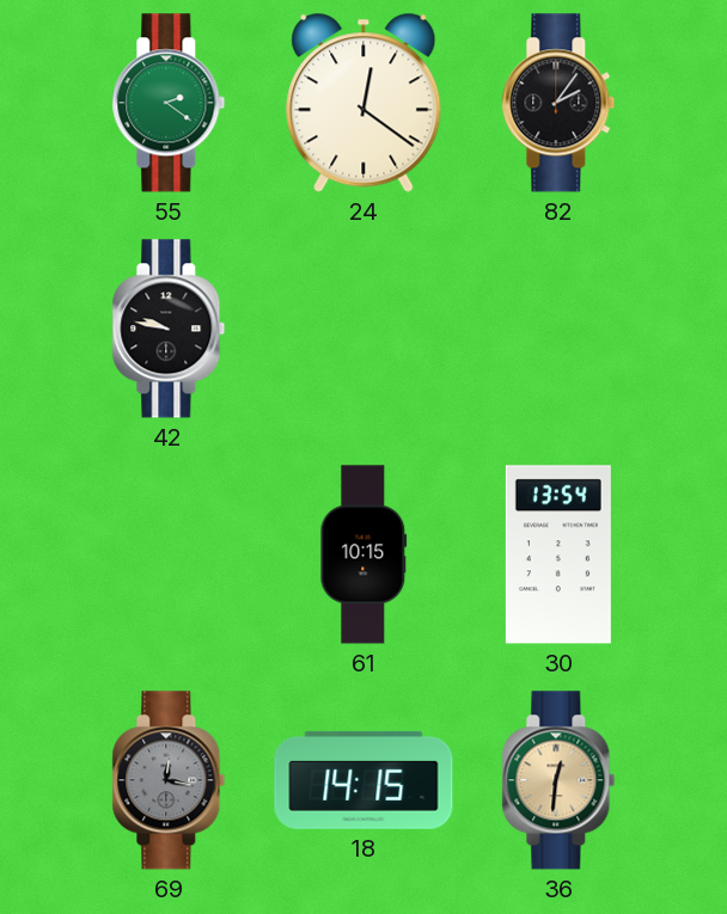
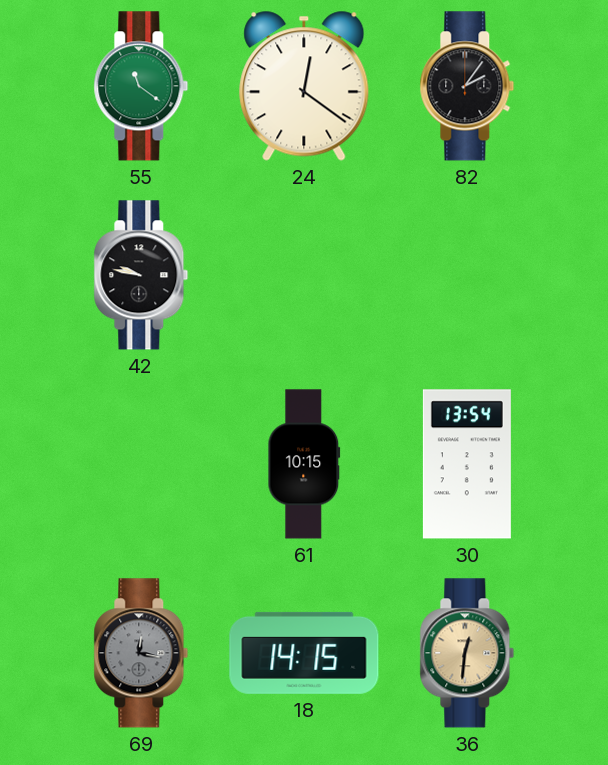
55: 2:21 -> 11:21
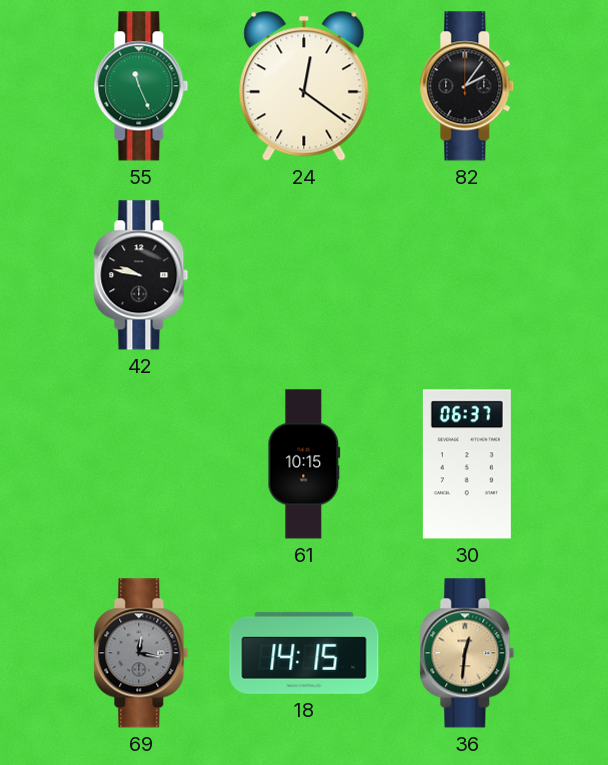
55: 11:21 -> 11:26
30: 13:54 -> 06:37
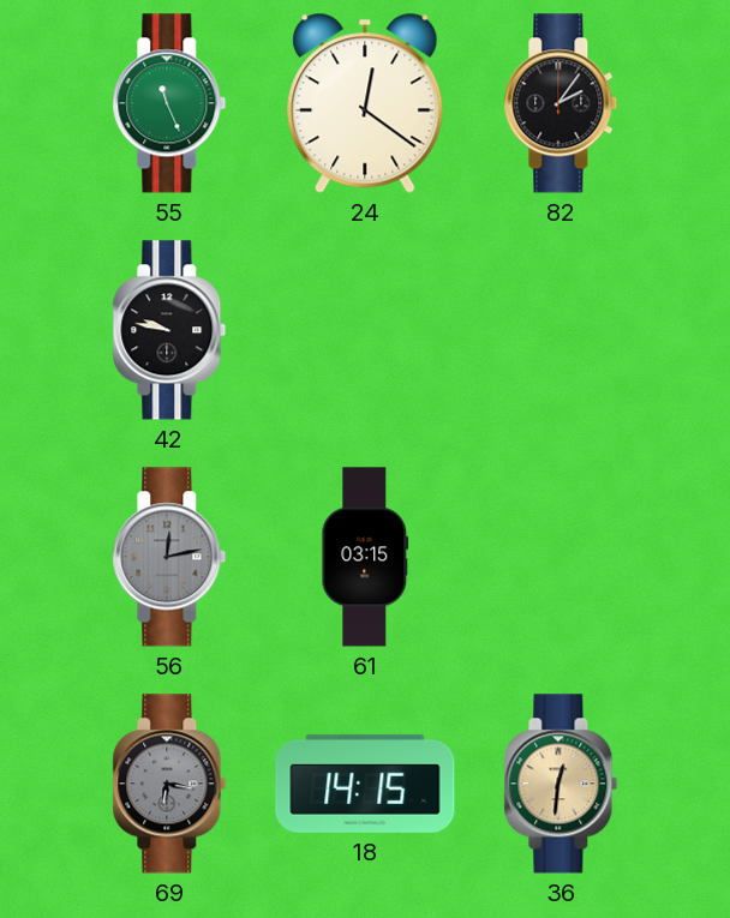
56: none -> 12:13
61: 10:15 -> 03:15
30: 06:37 -> none
69: 12:17 -> 6:17
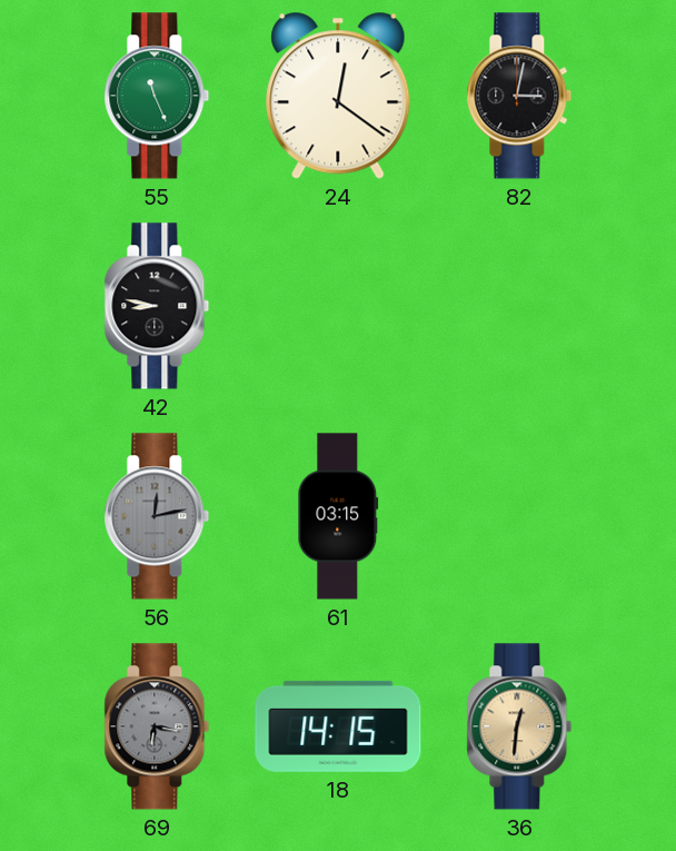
82: 2:06 -> 3:02
42: 9:47 -> 8:47
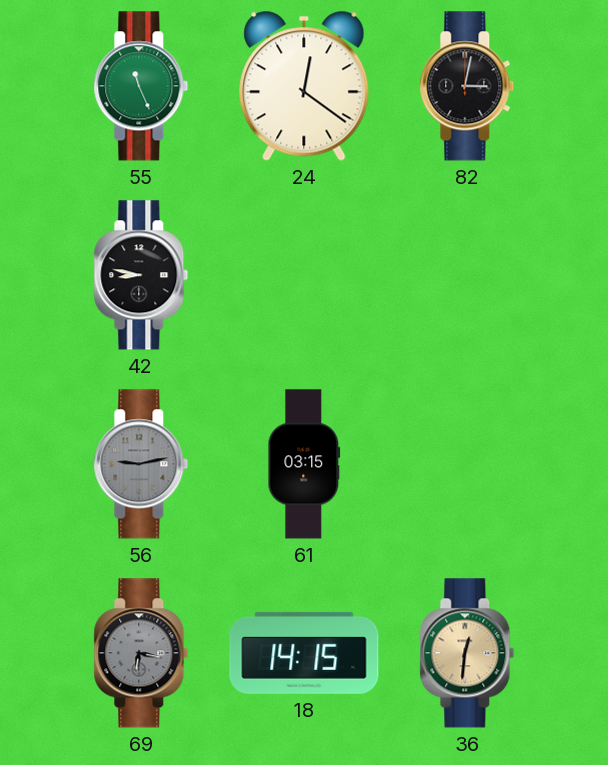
56: 12:13 -> 9:13
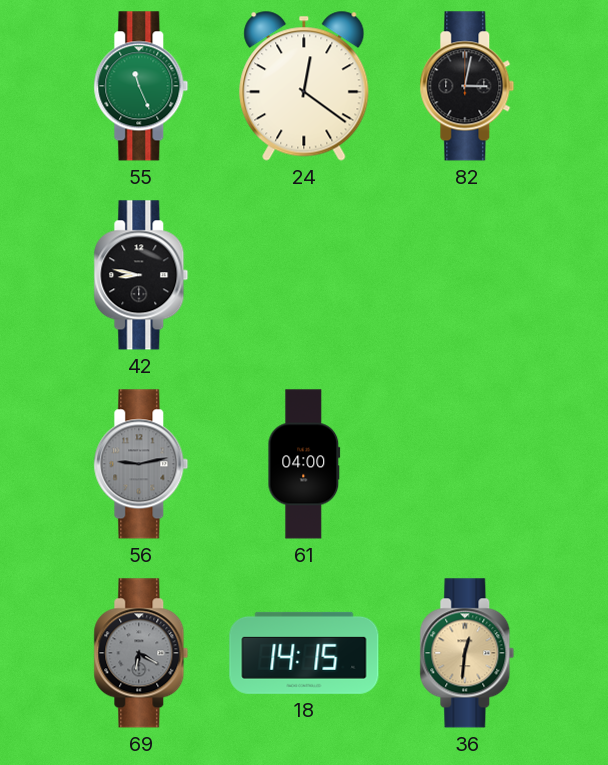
61: 03:15 -> 04:00
69: 6:17 -> 6:20
